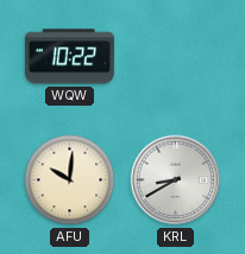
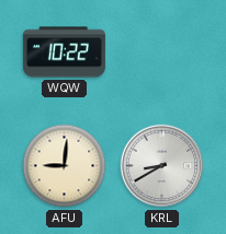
AFU: 10:01 -> 9:01
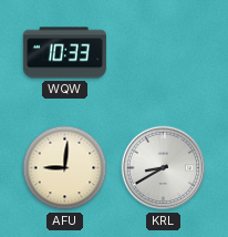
WQW: 10:22 -> 10:33
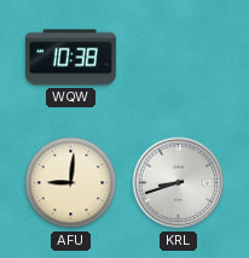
WQW: 10:33 -> 10:38
KRL: 8:40 -> 8:42
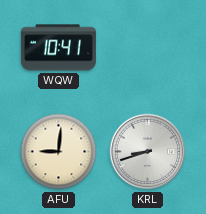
WQW: 10:38 -> 10:41
